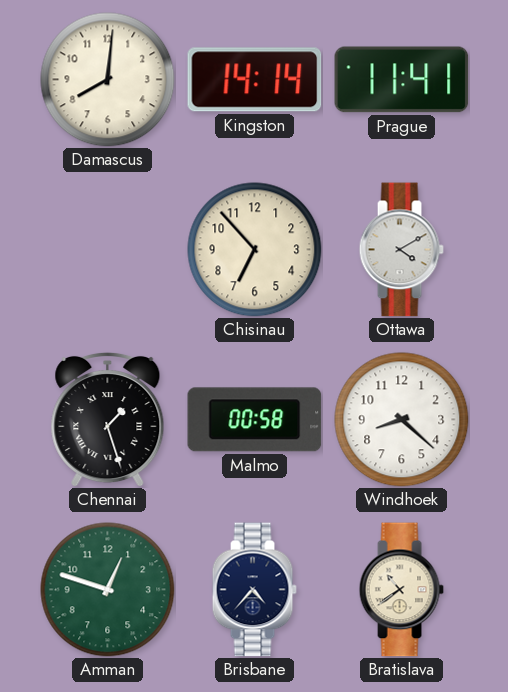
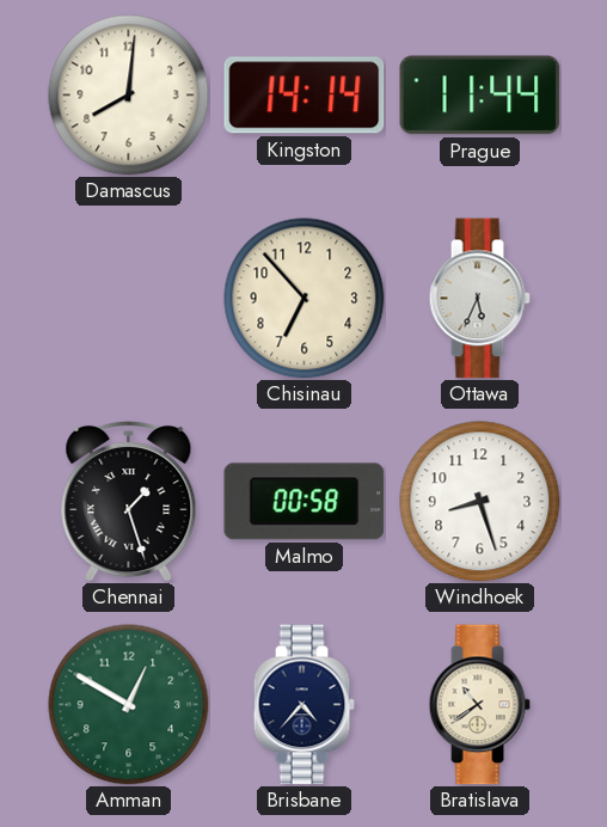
Prague: 11:41 -> 11:44
Ottawa: 4:10 -> 5:34
Windhoek: 8:22 -> 8:27
Amman: 12:48 -> 12:50
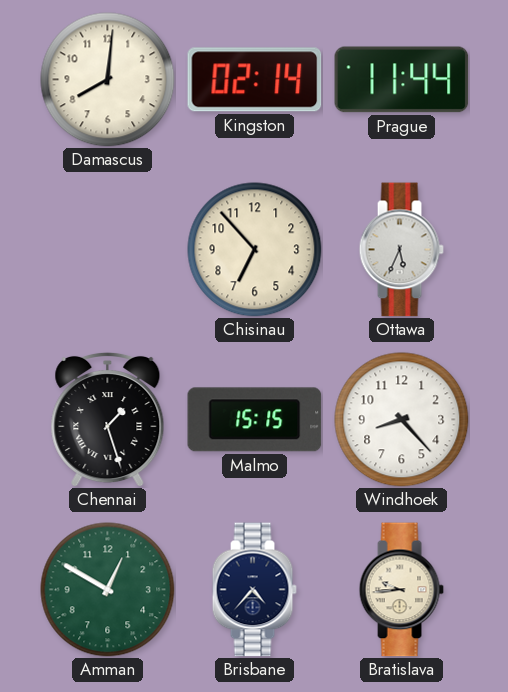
Kingston: 14:14 -> 02:14
Malmo: 00:58 -> 15:15
Windhoek: 8:27 -> 8:23
Bratislava: 10:39 -> 9:44
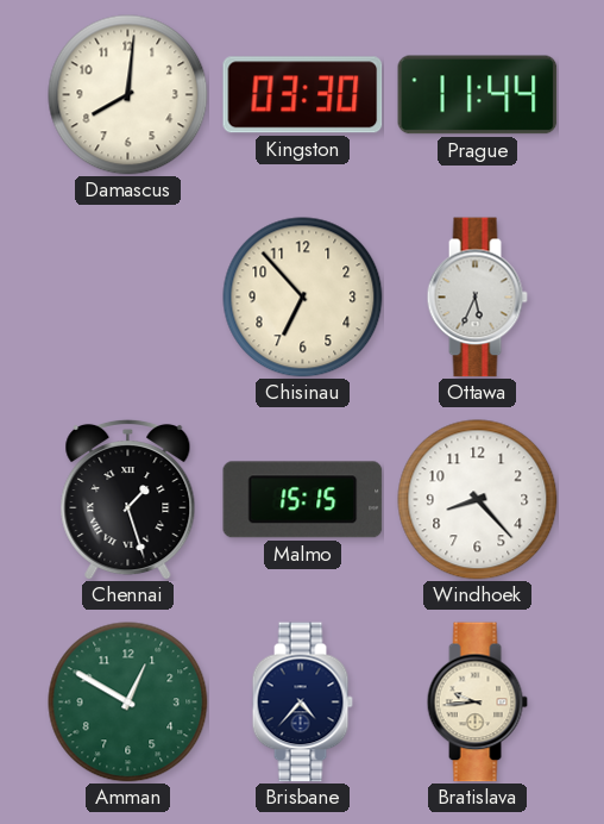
Kingston: 02:14 -> 03:30
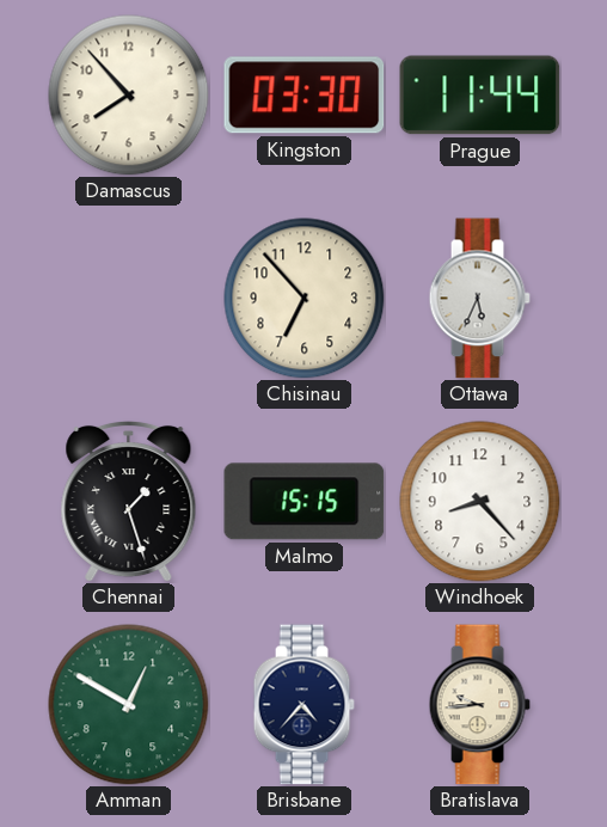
Damascus: 8:01 -> 7:53
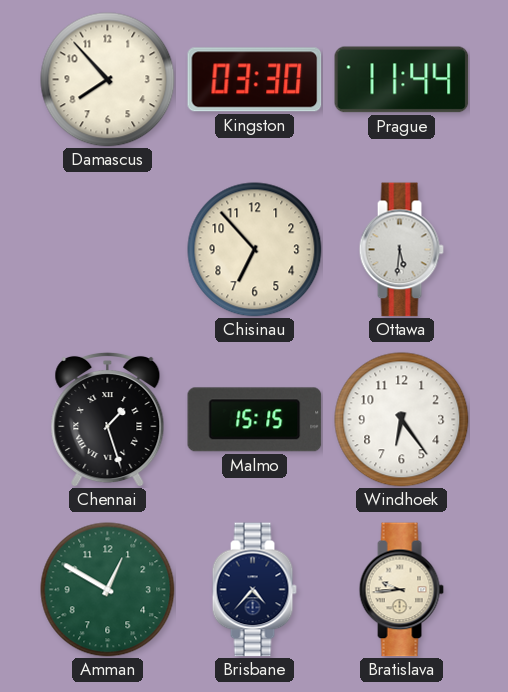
Ottawa: 5:34 -> 5:31
Windhoek: 8:23 -> 6:24
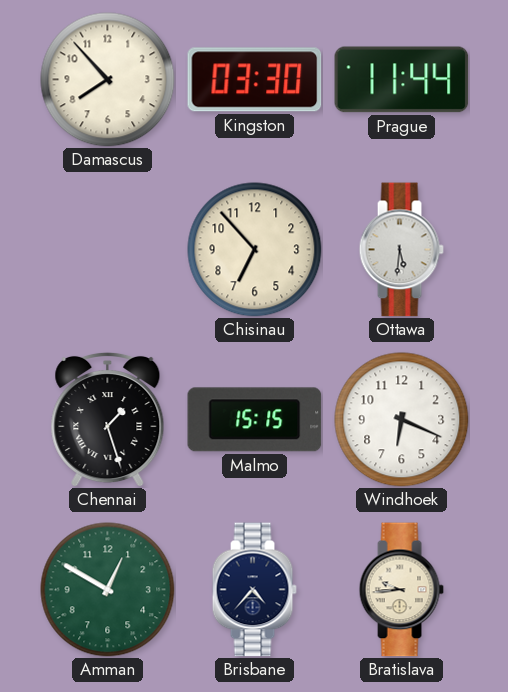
Windhoek: 6:24 -> 6:19
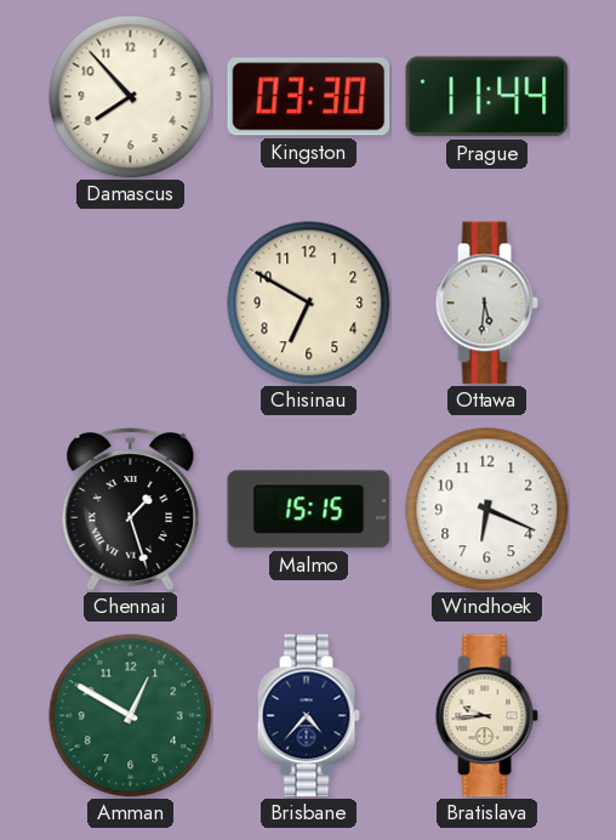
Chisinau: 6:53 -> 6:50
